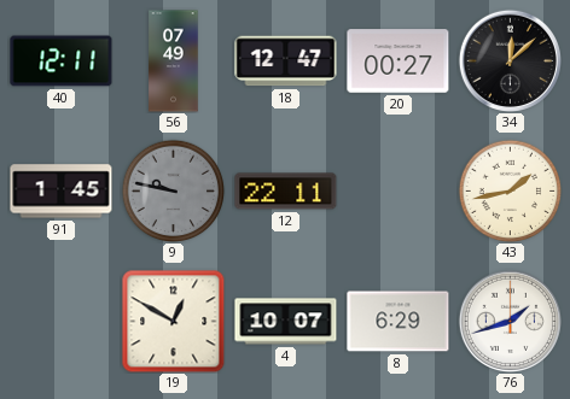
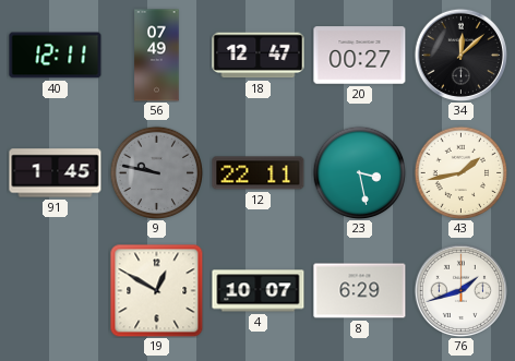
23: none -> 3:28
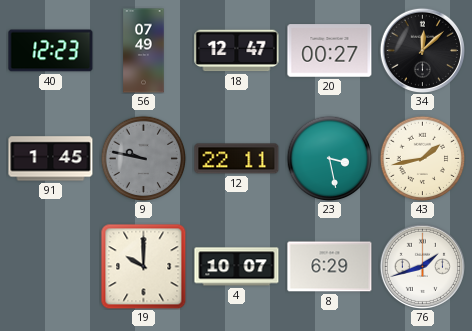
40: 12:11 -> 12:23
19: 12:50 -> 10:00
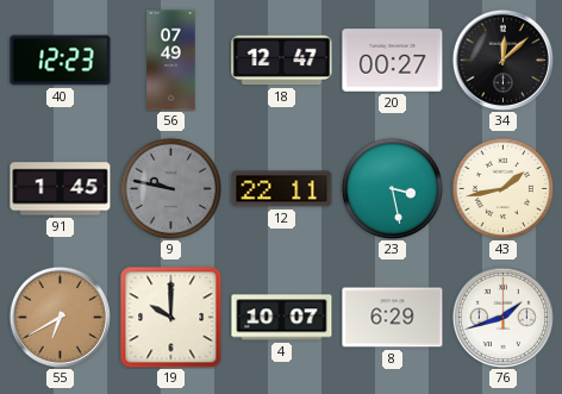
55: none -> 6:40
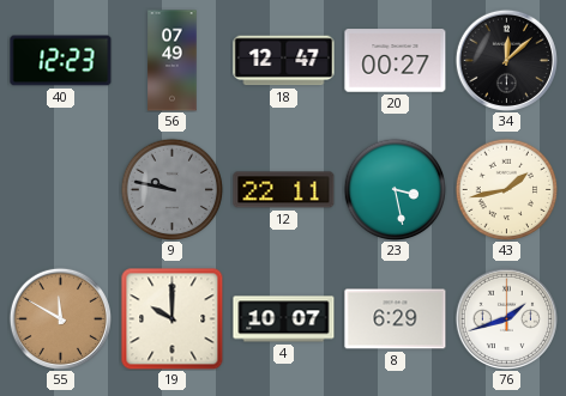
91: 1:45 -> none
55: 6:40 -> 11:50
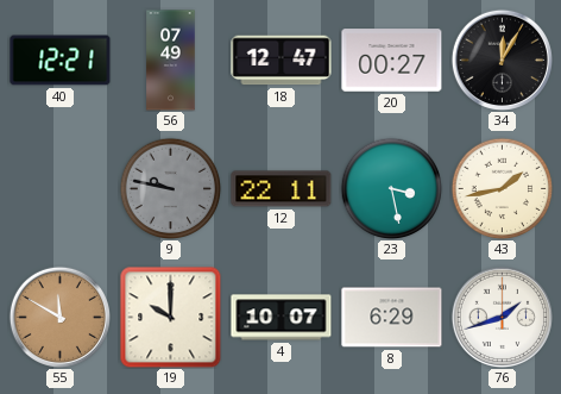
40: 12:23 -> 12:21
34: 12:08 -> 12:05
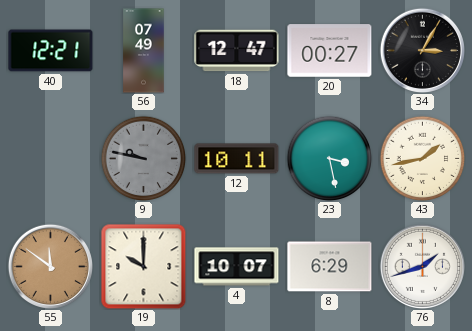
34: 12:05 -> 3:05
12: 22:11 -> 10:11
55: 11:50 -> 11:51
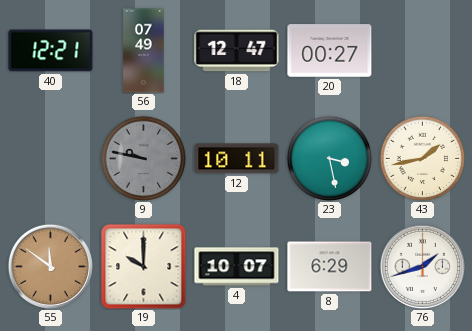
34: 3:05 -> none
